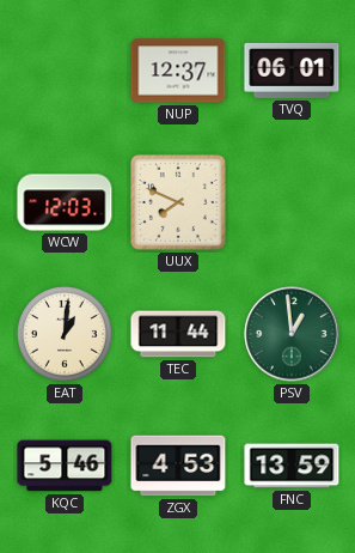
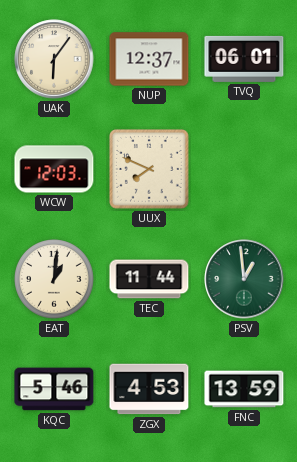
UAK: none -> 6:06
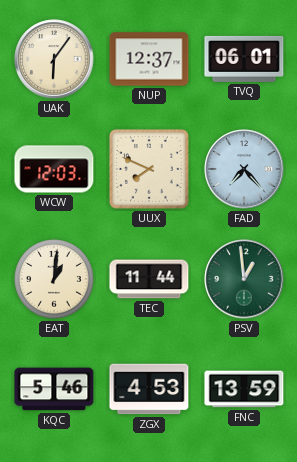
FAD: none -> 7:23
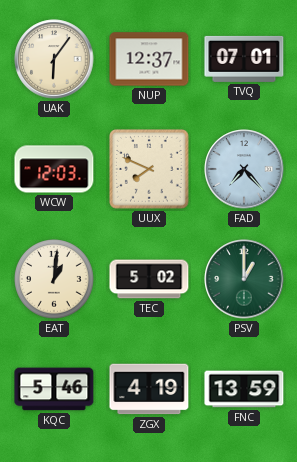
TVQ: 06:01 -> 07:01
TEC: 11:44 -> 5:02
PSV: 12:59 -> 1:00
ZGX: 4:53 -> 4:19
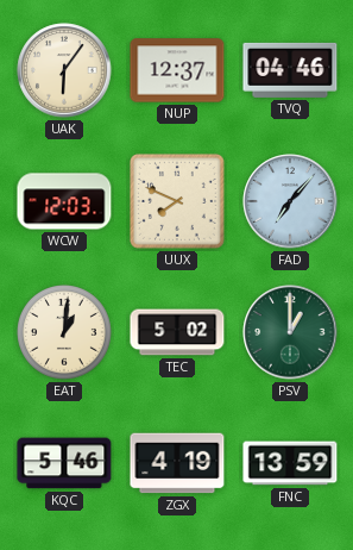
TVQ: 07:01 -> 04:46
FAD: 7:23 -> 7:07
